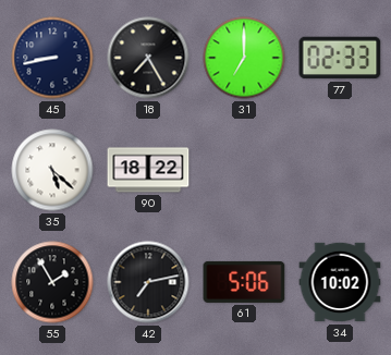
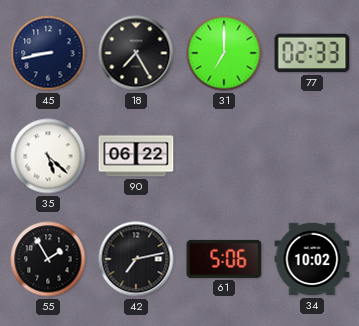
90: 18:22 -> 06:22
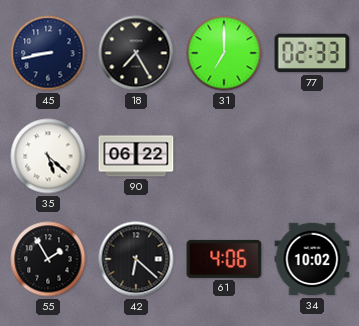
42: 7:13 -> 6:22
61: 5:06 -> 4:06
